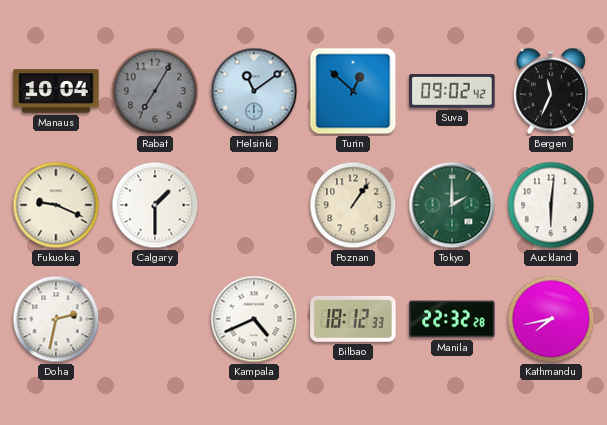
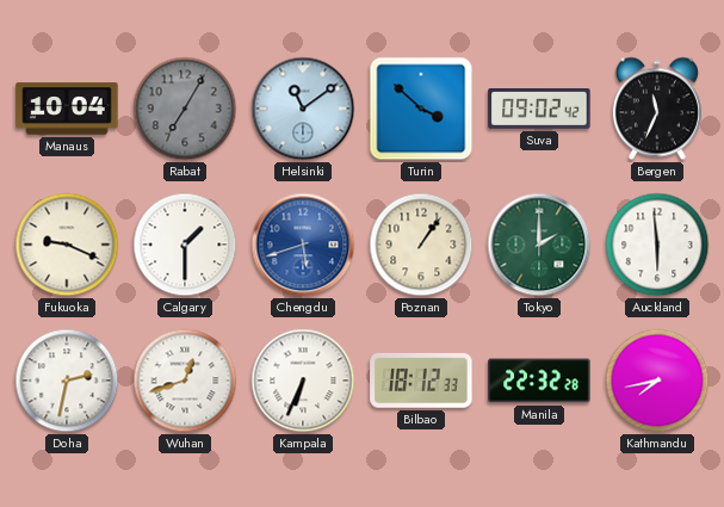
Turin: 12:52 -> 3:52
Chengdu: none -> 5:42
Auckland: 6:01 -> 5:59
Wuhan: none -> 12:42
Kampala: 4:41 -> 6:34
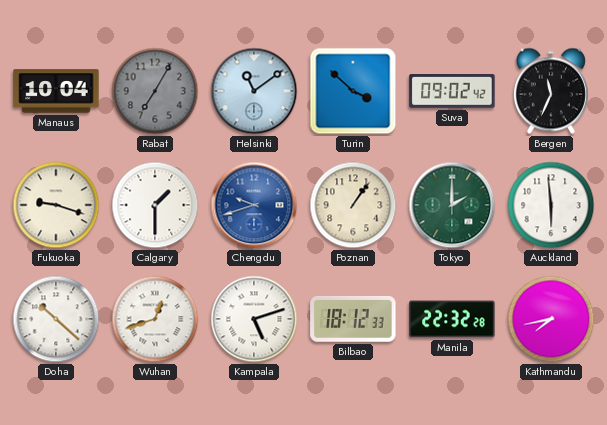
Fukuoka: 9:19 -> 9:18
Chengdu: 5:42 -> 9:42
Doha: 2:32 -> 10:22
Kampala: 6:34 -> 5:12
